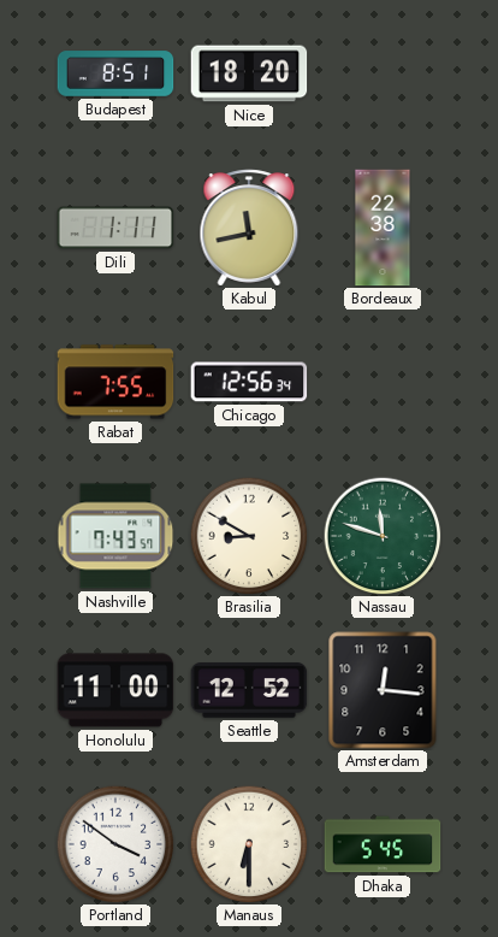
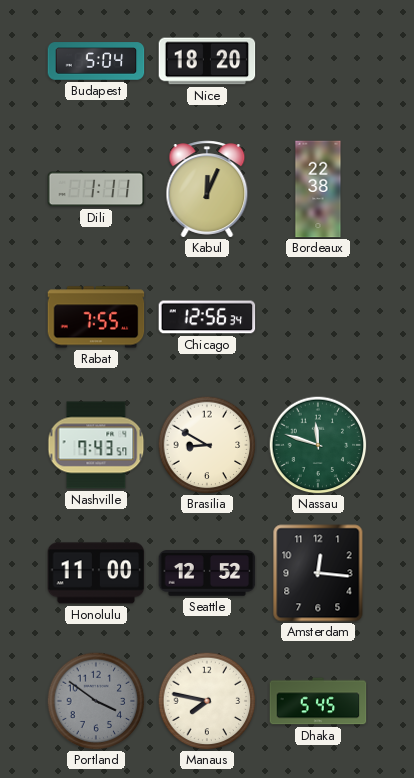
Budapest: 8:51 -> 5:04
Kabul: 11:43 -> 12:04
Portland dial: white -> grey
Manaus: 6:30 -> 7:47
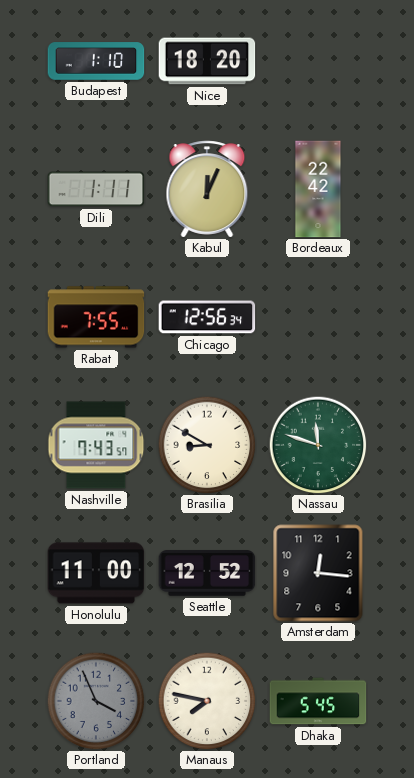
Budapest: 5:04 -> 1:10
Bordeaux: 22:38 -> 22:42
Portland: 3:51 -> 3:56
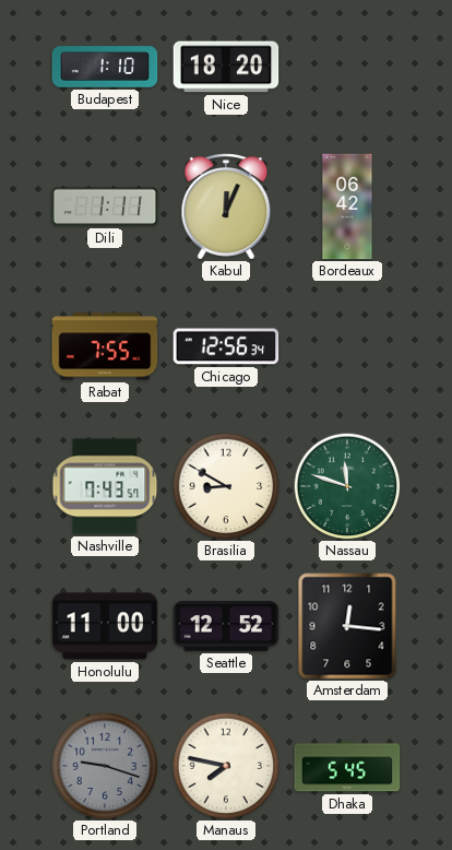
Bordeaux: 22:42 -> 06:42
Portland: 3:56 -> 9:18
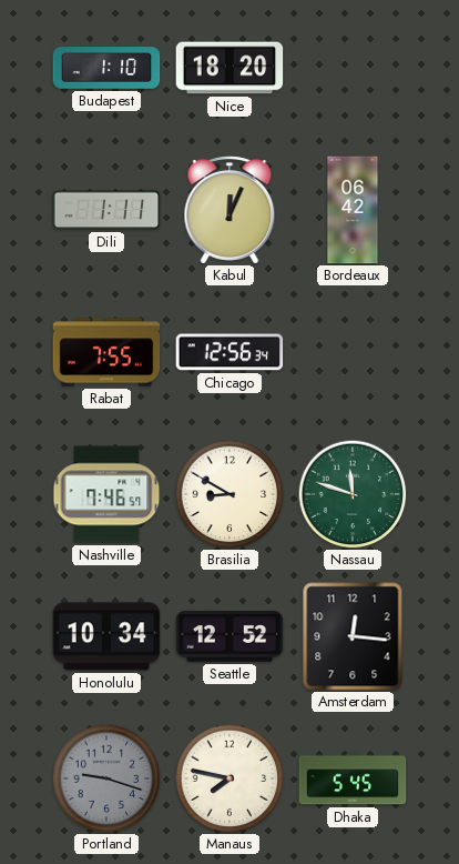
Nashville: 7:43 -> 7:46
Honolulu: 11:00 -> 10:34
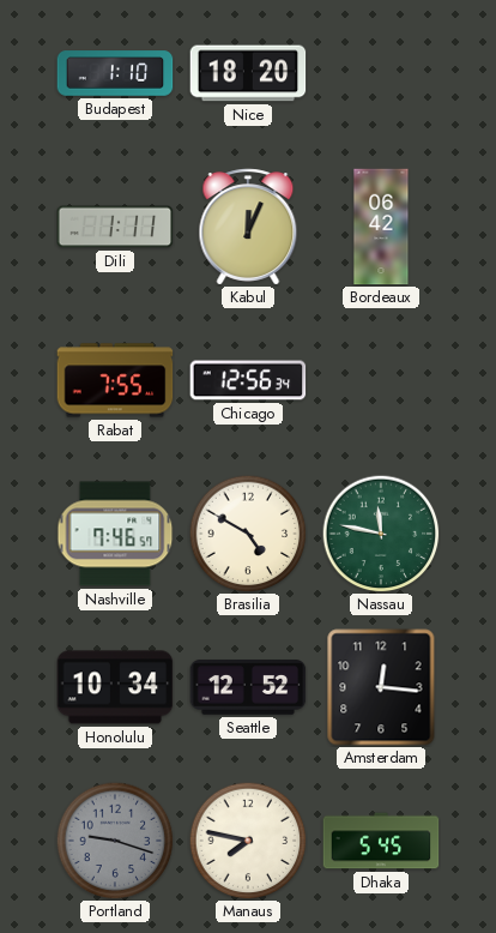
Brasilia: 8:50 -> 4:50
Nassau: 11:48 -> 11:47
